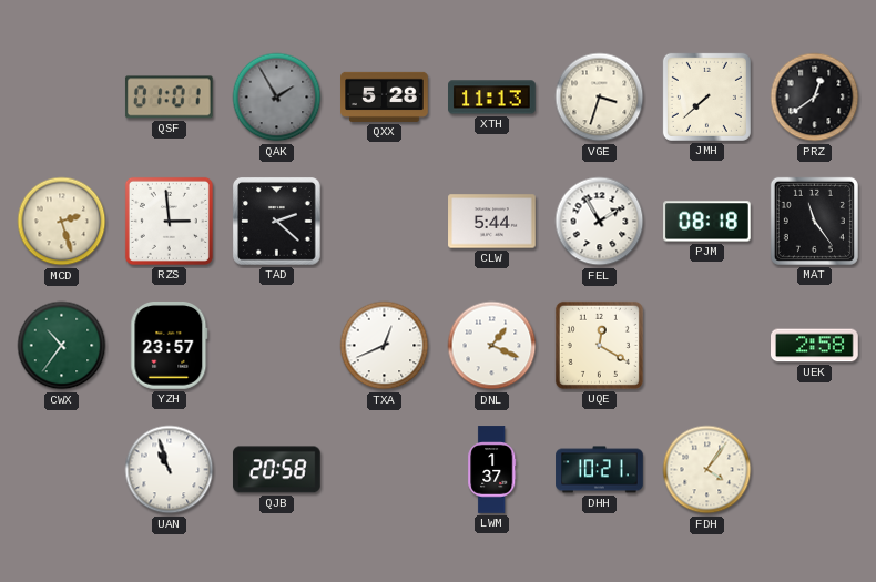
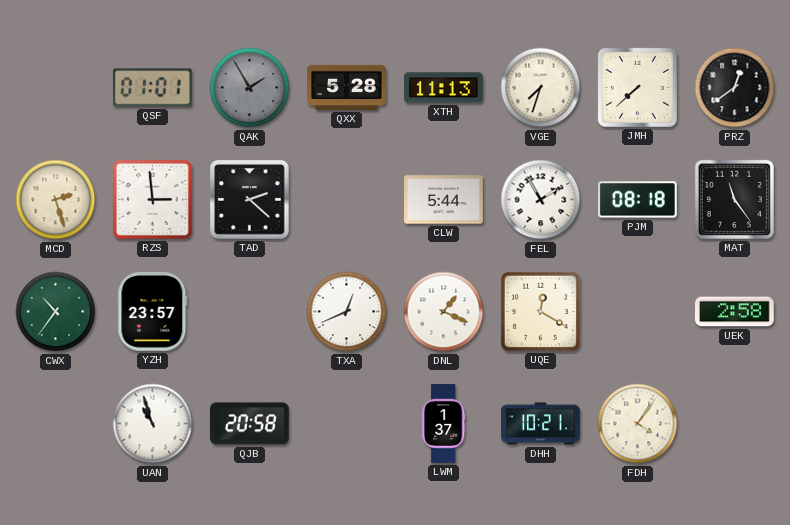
VGE: 3:33 -> 7:33
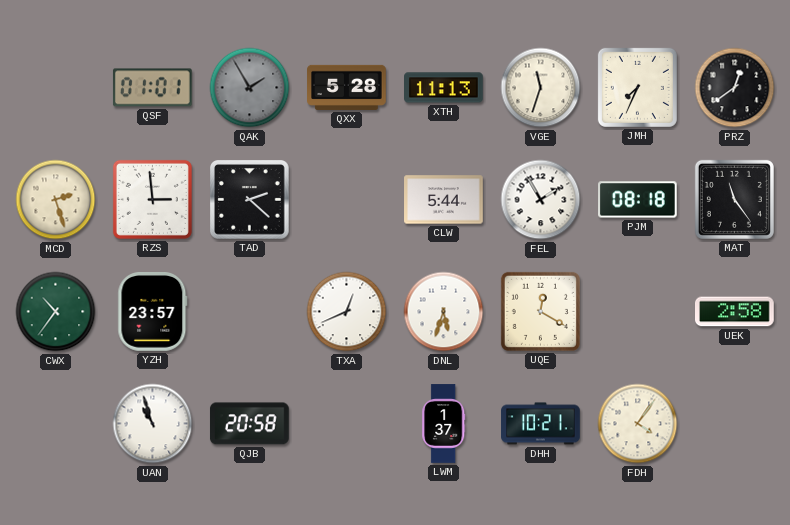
VGE: 7:33 -> 11:33
JMH: 7:38 -> 7:34
DNL: 1:19 -> 5:33
